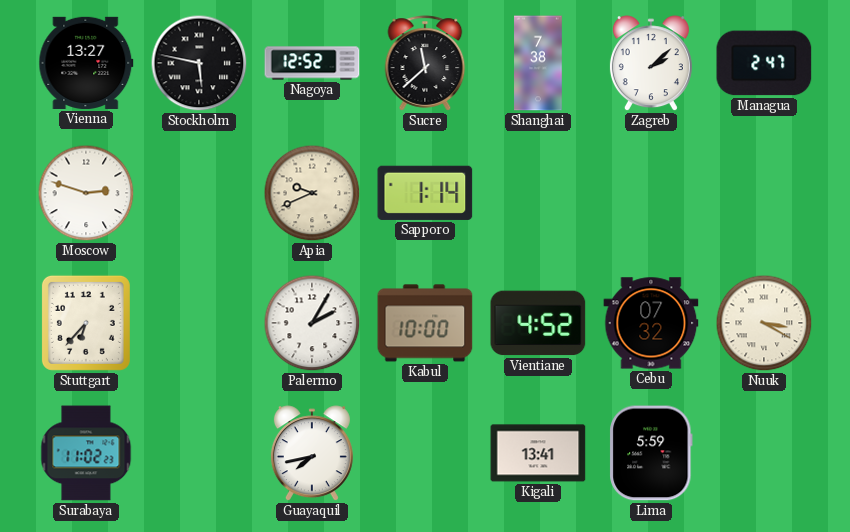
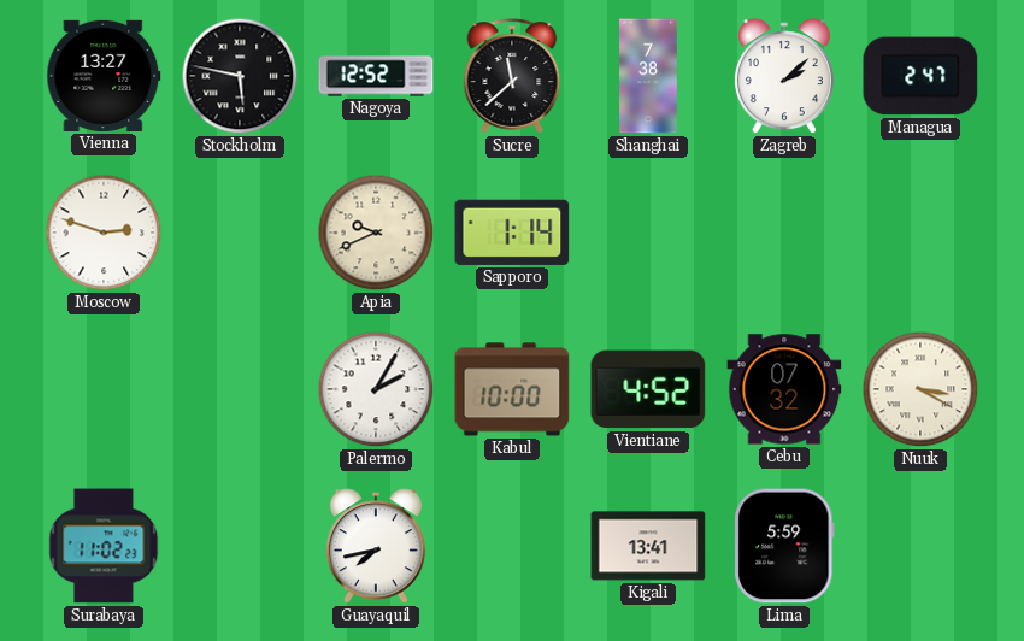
Stuttgart: 6:37 -> none
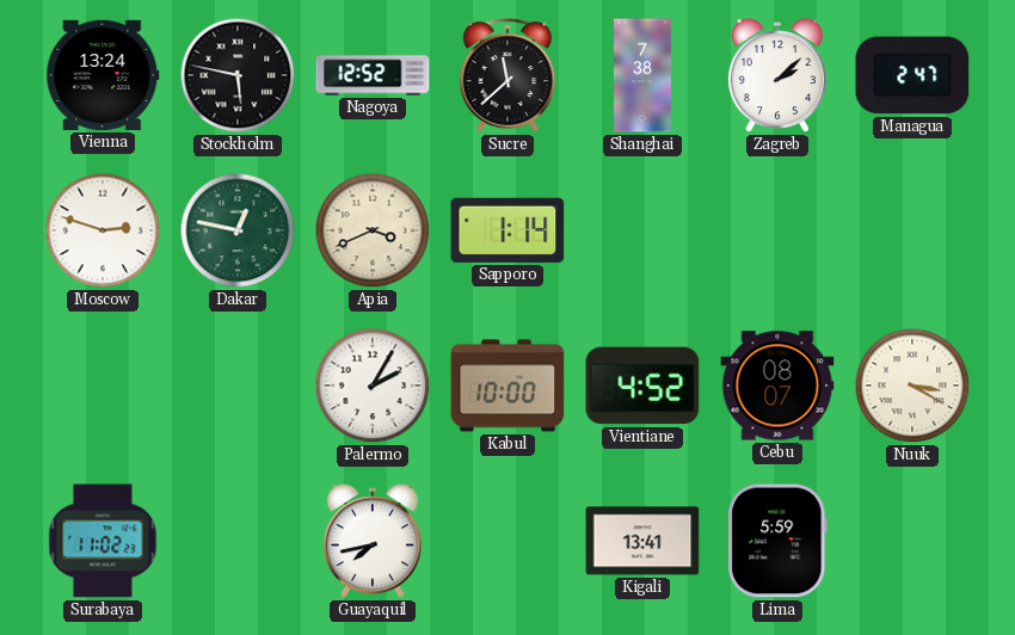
Vienna: 13:27 -> 13:24
Dakar: none -> 12:47
Apia: 9:41 -> 3:41
Cebu: 07:32 -> 08:07
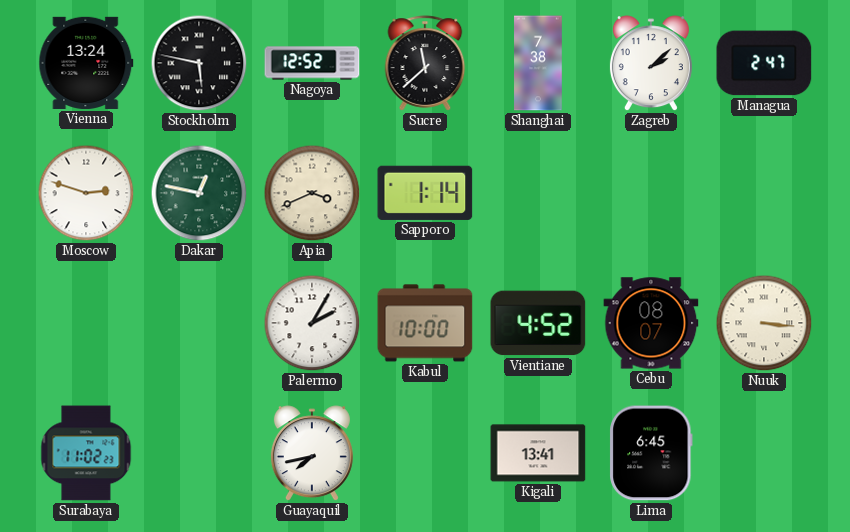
Nuuk: 3:20 -> 3:16
Lima: 5:59 -> 6:45
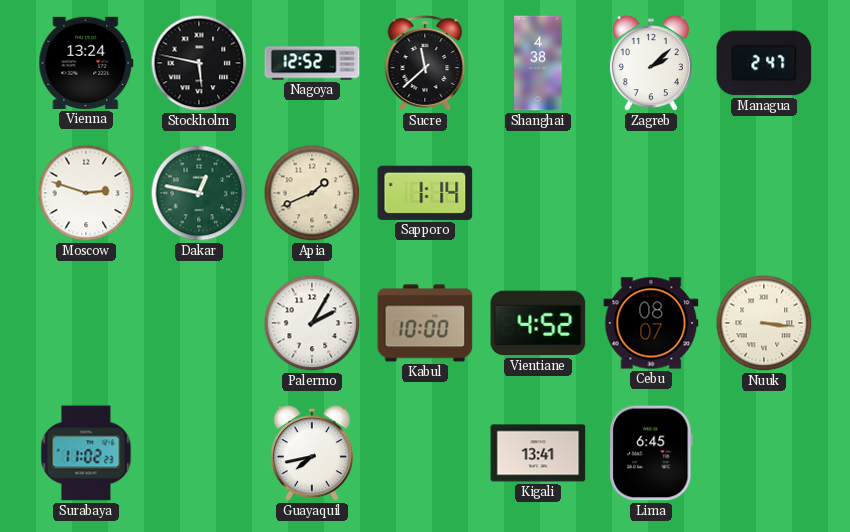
Shanghai: 7:38 -> 4:38
Apia: 3:41 -> 1:41
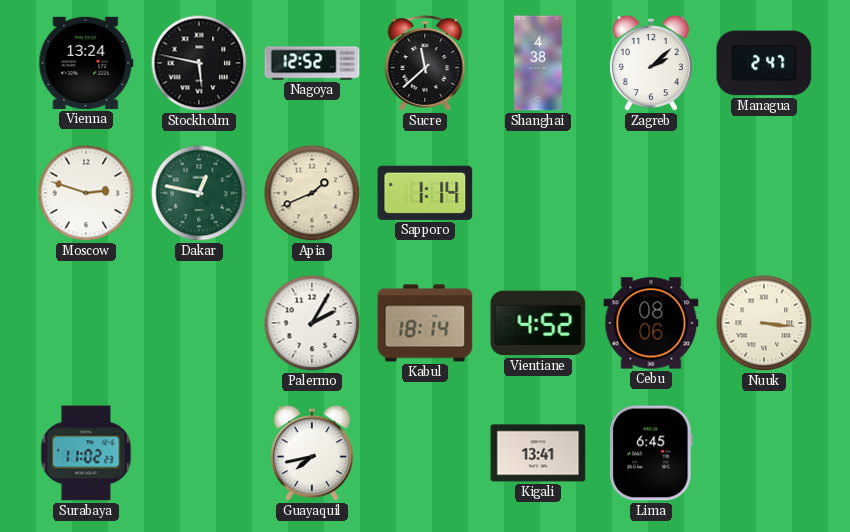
Kabul: 10:00 -> 18:14
Cebu: 08:07 -> 08:06
